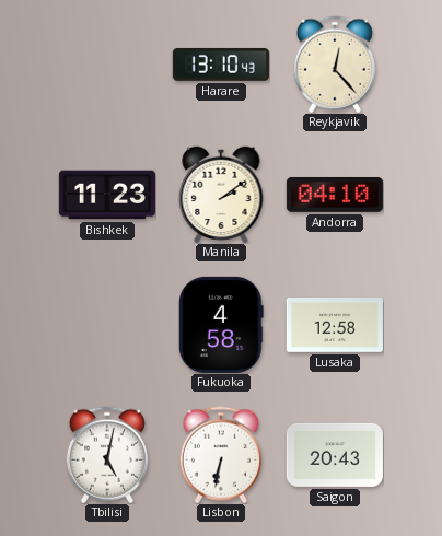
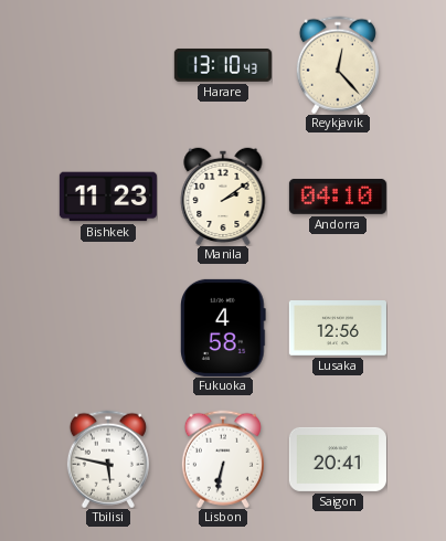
Lusaka: 12:58 -> 12:56
Tbilisi: 5:02 -> 5:47
Saigon: 20:43 -> 20:41
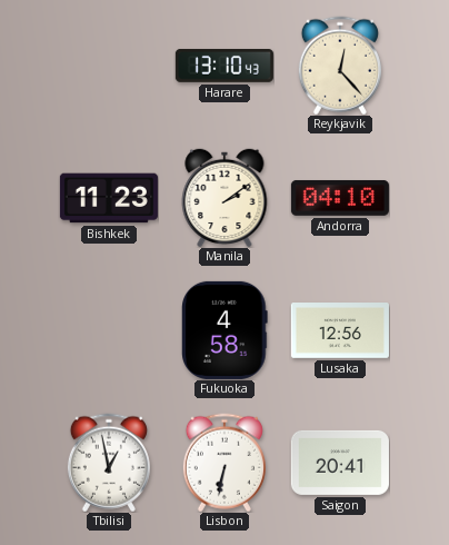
Tbilisi: 5:47 -> 12:58
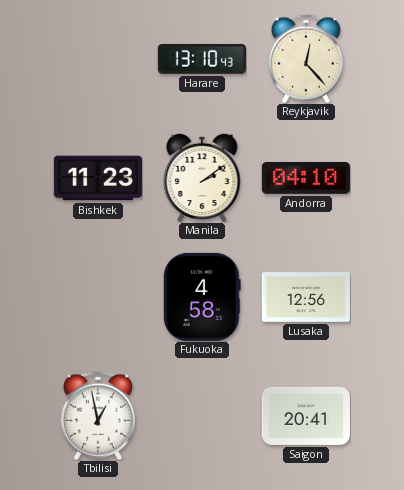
Lisbon: 6:32 -> none
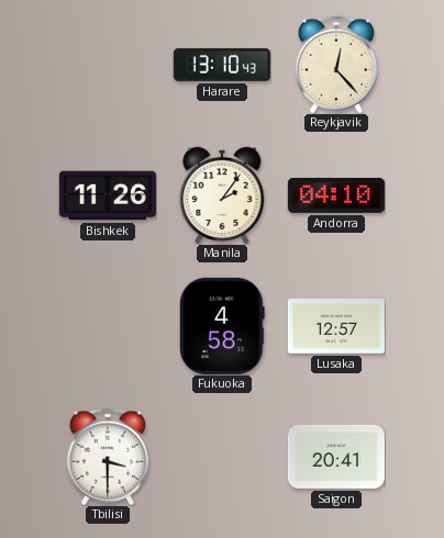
Bishkek: 11:23 -> 11:26
Manila: 2:09 -> 2:06
Lusaka: 12:56 -> 12:57
Tbilisi: 12:58 -> 3:30
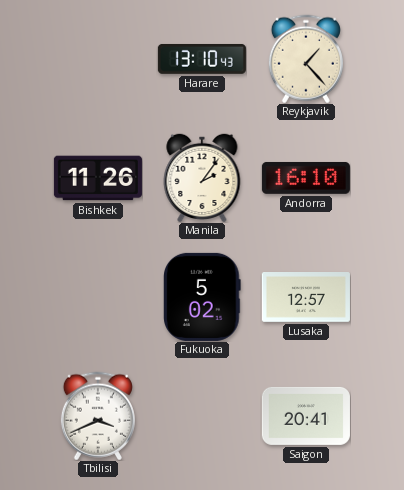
Reykjavik: 12:23 -> 1:23
Andorra: 04:10 -> 16:10
Fukuoka: 4:58 -> 5:02
Tbilisi: 3:30 -> 3:41
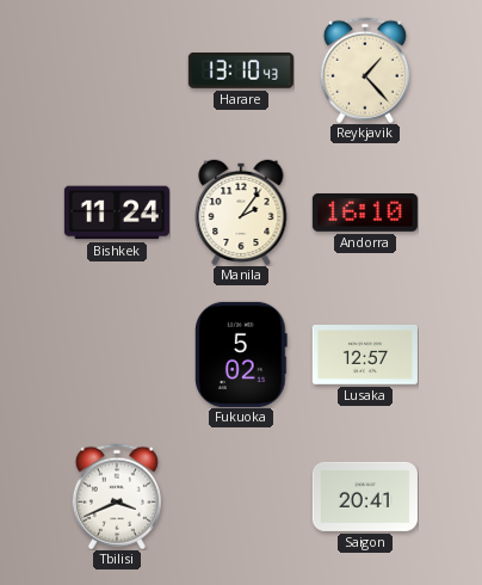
Bishkek: 11:26 -> 11:24
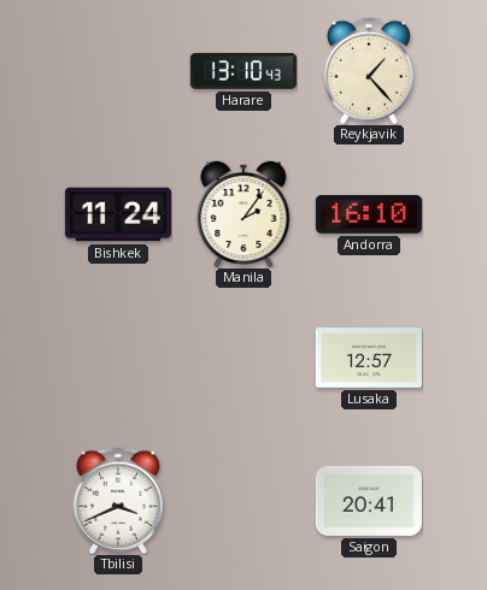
Fukuoka: 5:02 -> none
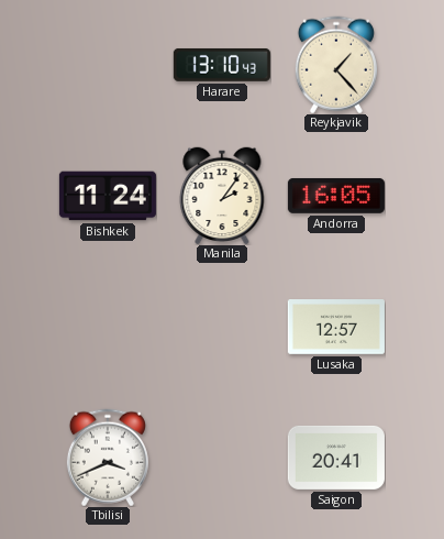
Andorra: 16:10 -> 16:05
